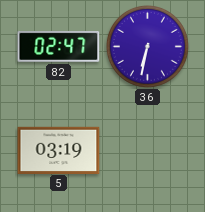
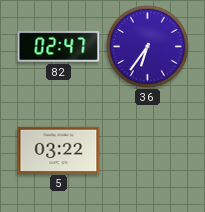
36: 6:32 -> 6:36
5: 03:19 -> 03:22
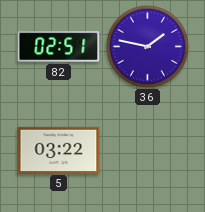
82: 02:47 -> 02:51
36: 6:36 -> 1:47
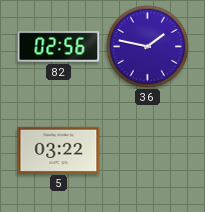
82: 02:51 -> 02:56
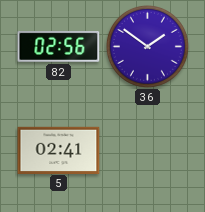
36: 1:47 -> 1:51
5: 03:22 -> 02:41
